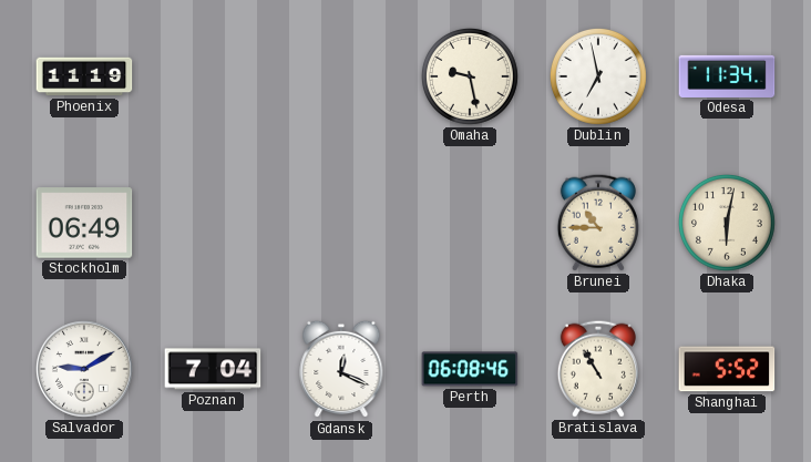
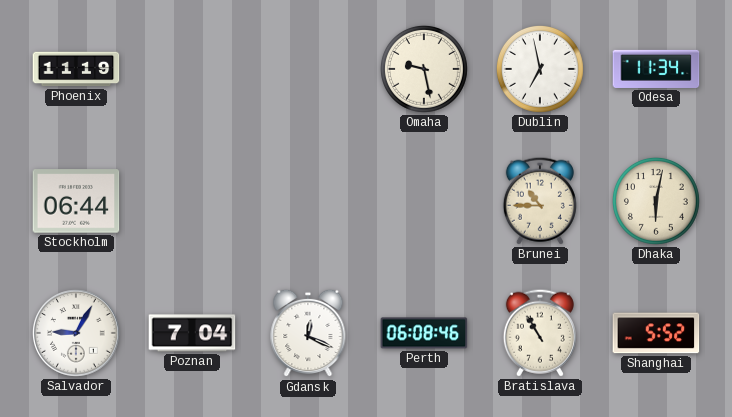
Stockholm: 06:49 -> 06:44
Salvador: 9:10 -> 9:05
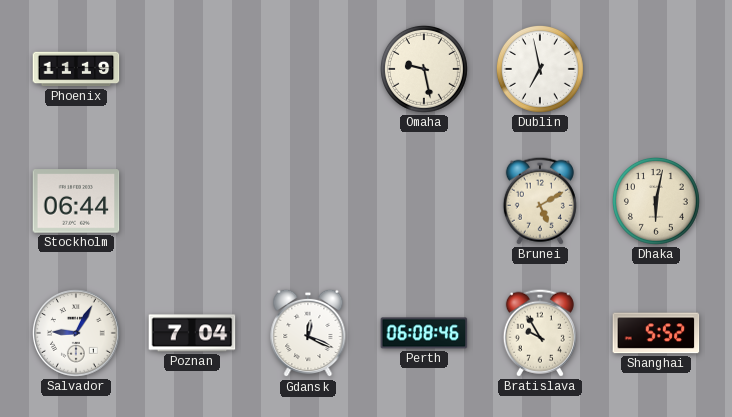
Odesa: 11:34 -> none
Brunei: 10:45 -> 5:10
Bratislava: 10:55 -> 9:55
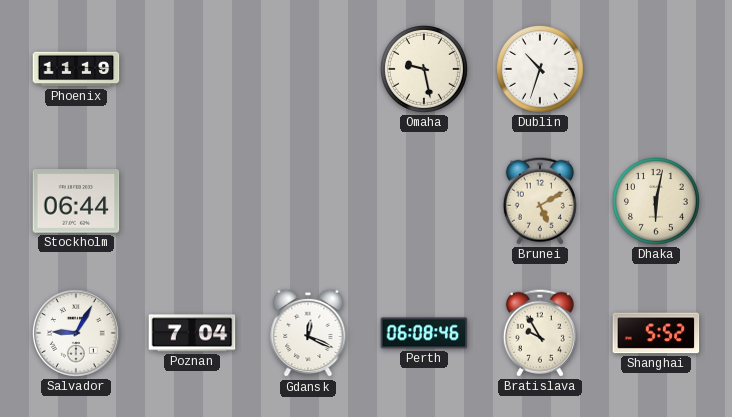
Dublin: 6:58 -> 10:33
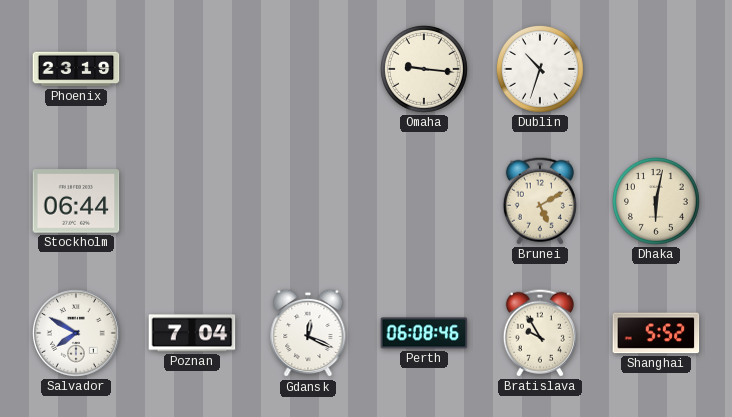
Phoenix: 11:19 -> 23:19
Omaha: 9:28 -> 9:16
Salvador: 9:05 -> 7:50
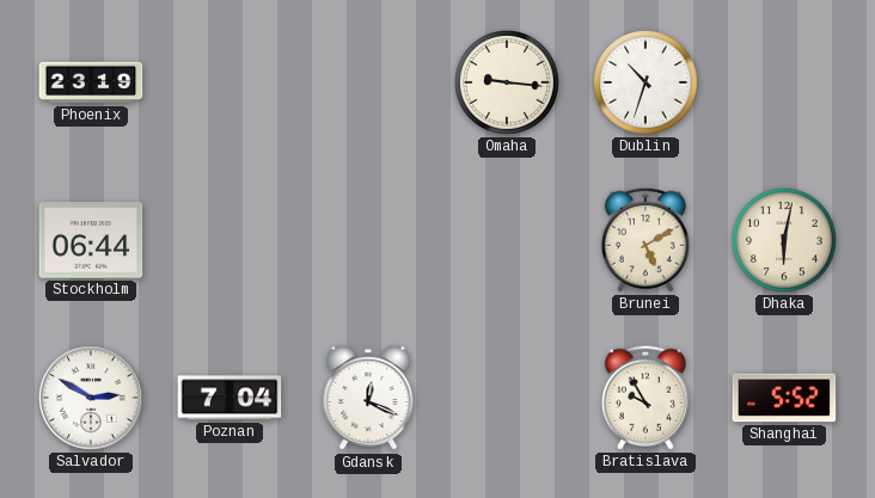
Salvador: 7:50 -> 2:50
Perth: 06:08 -> none
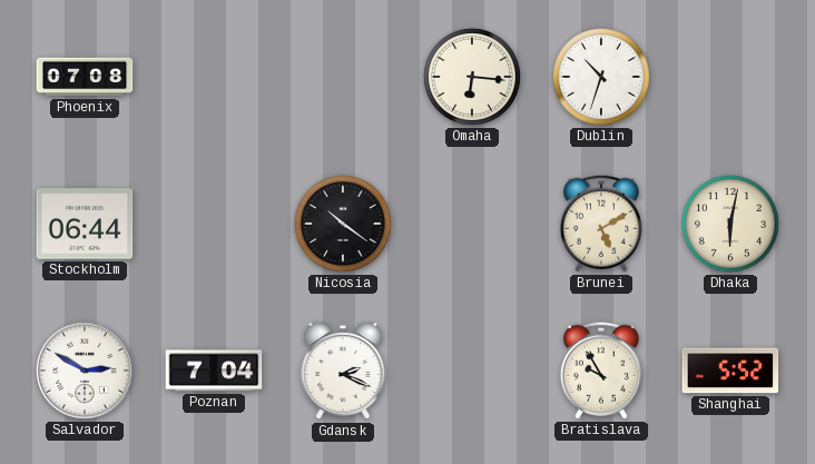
Phoenix: 23:19 -> 07:08
Omaha: 9:16 -> 6:16
Nicosia: none -> 10:21
Gdansk: 12:19 -> 2:19
